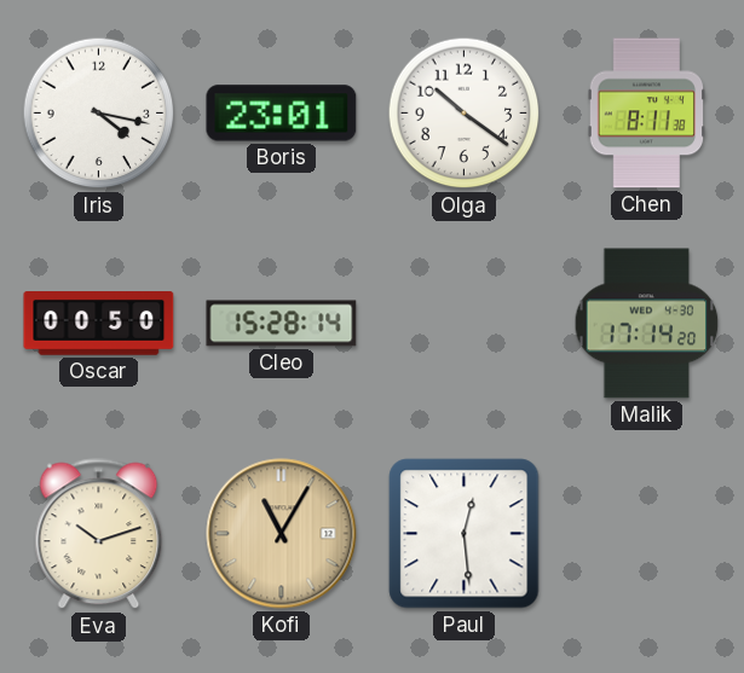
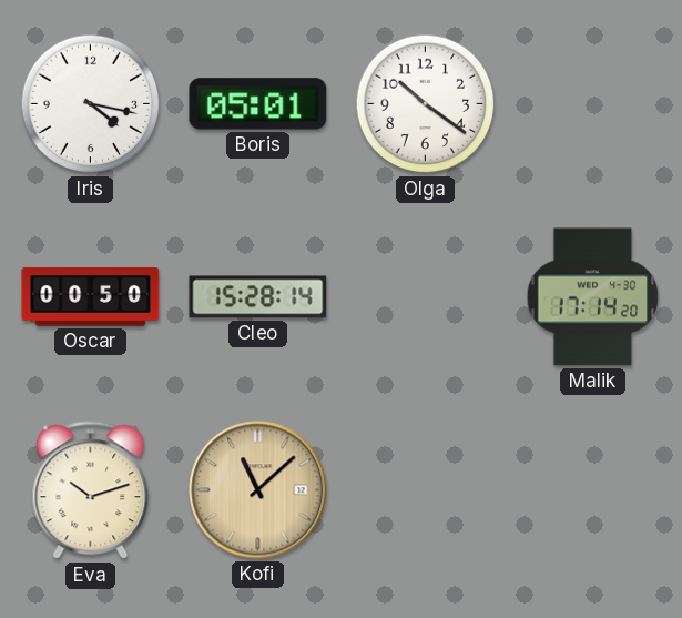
Boris: 23:01 -> 05:01
Chen: 8:11 -> none
Kofi: 11:05 -> 11:08
Paul: 12:29 -> none
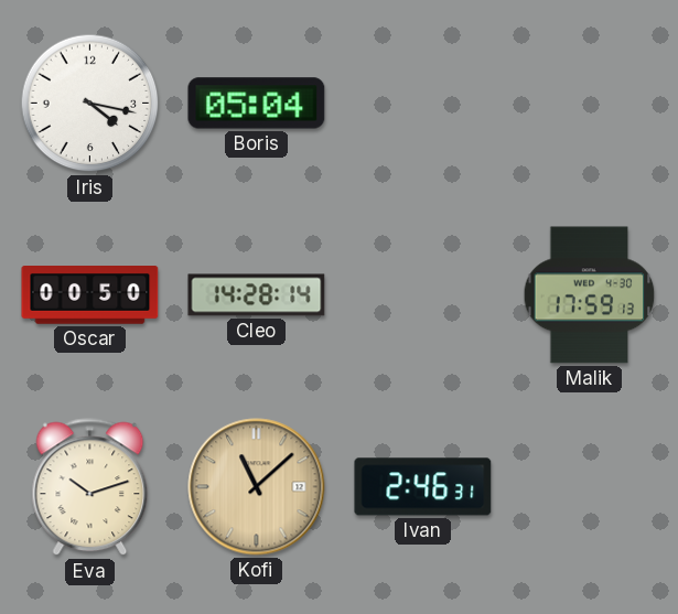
Boris: 05:01 -> 05:04
Olga: 10:21 -> none
Cleo: 15:28 -> 14:28
Malik: 17:14 -> 17:59
Ivan: none -> 2:46
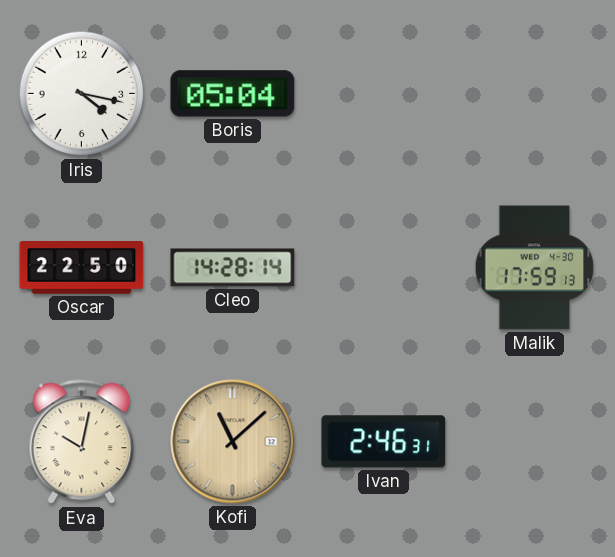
Oscar: 00:50 -> 22:50
Eva: 10:12 -> 10:02
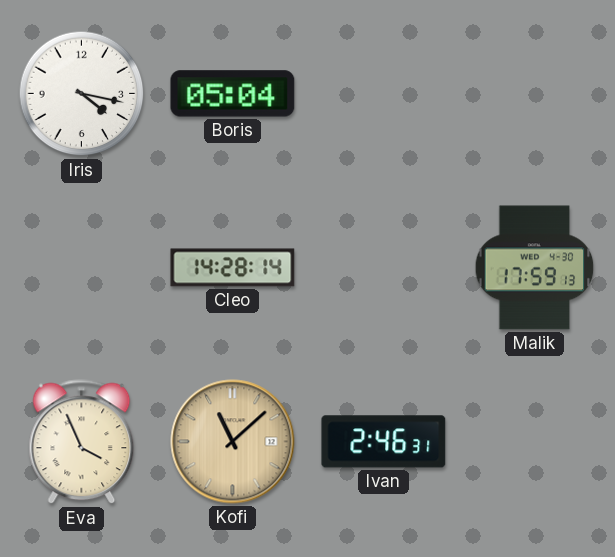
Oscar: 22:50 -> none
Eva: 10:02 -> 3:56
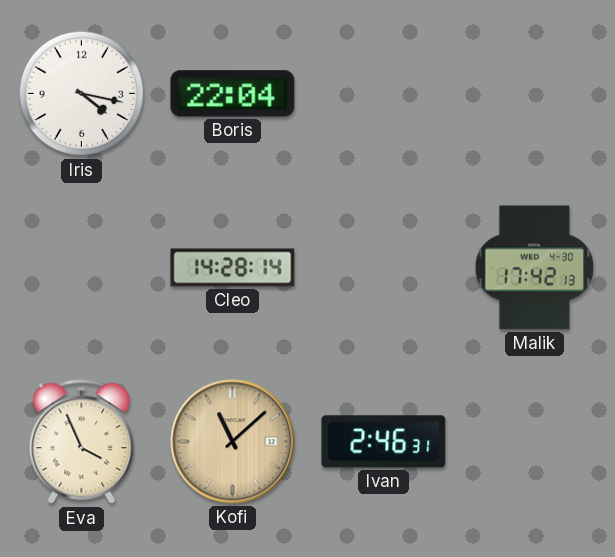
Boris: 05:04 -> 22:04
Malik: 17:59 -> 17:42
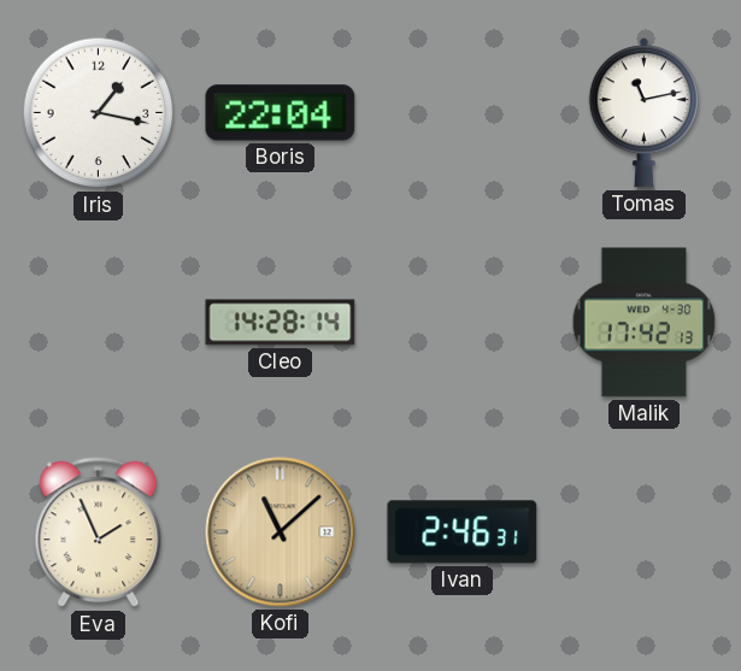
Iris: 4:17 -> 1:17
Tomas: none -> 11:13
Eva: 3:56 -> 1:56
